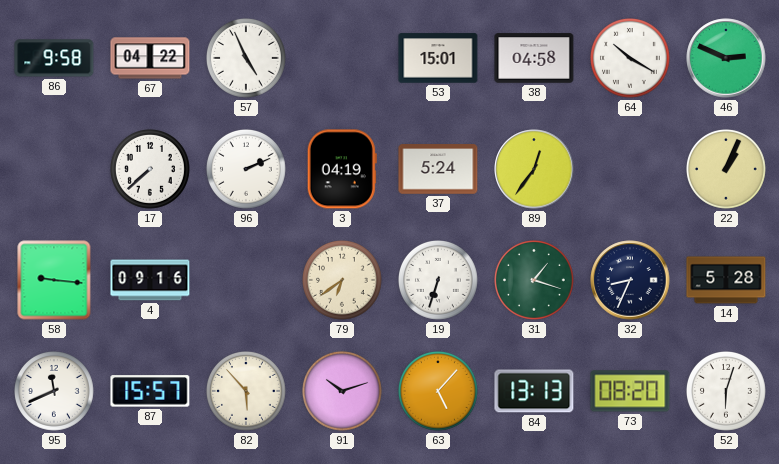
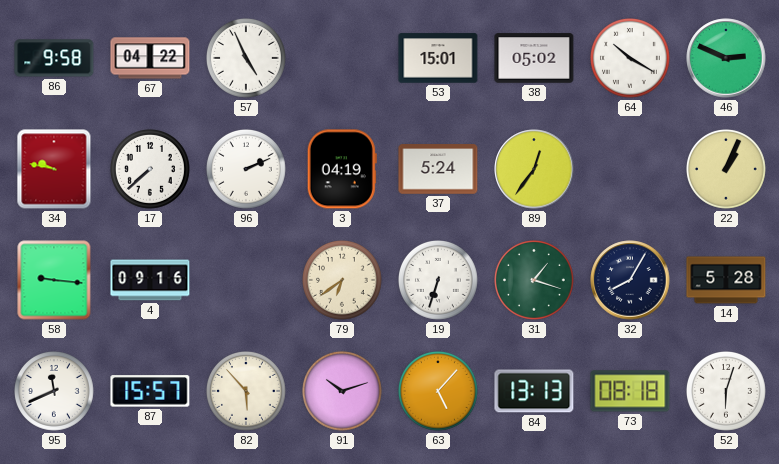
38: 04:58 -> 05:02
34: none -> 9:47
32: 8:34 -> 8:05
73: 08:20 -> 08:18
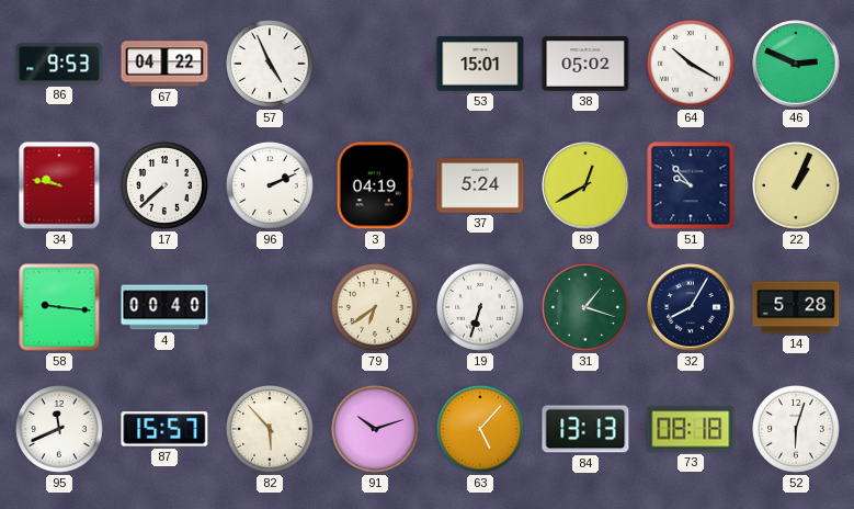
86: 9:58 -> 9:53
89: 12:36 -> 12:40
51: none -> 9:53
4: 09:16 -> 00:40
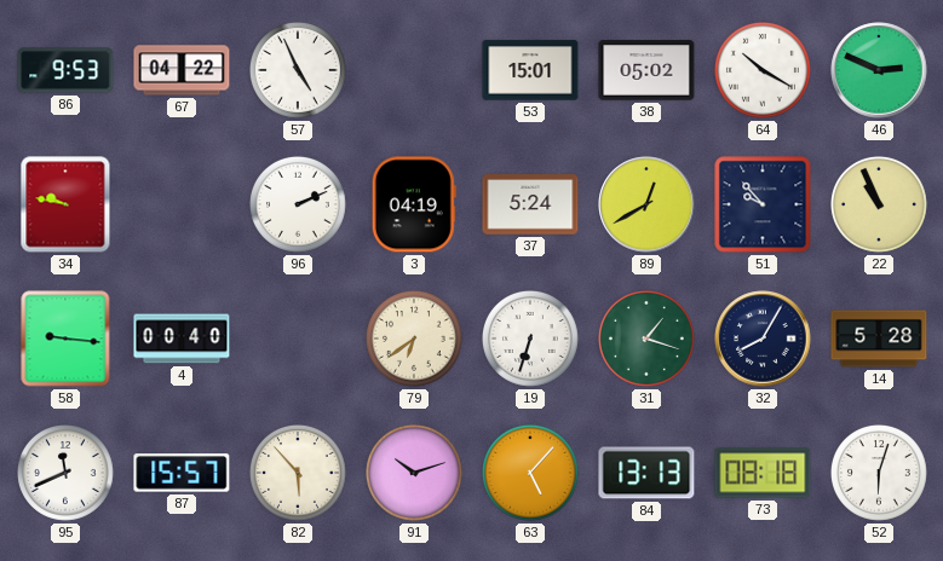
17: 7:38 -> none
22: 1:04 -> 10:56
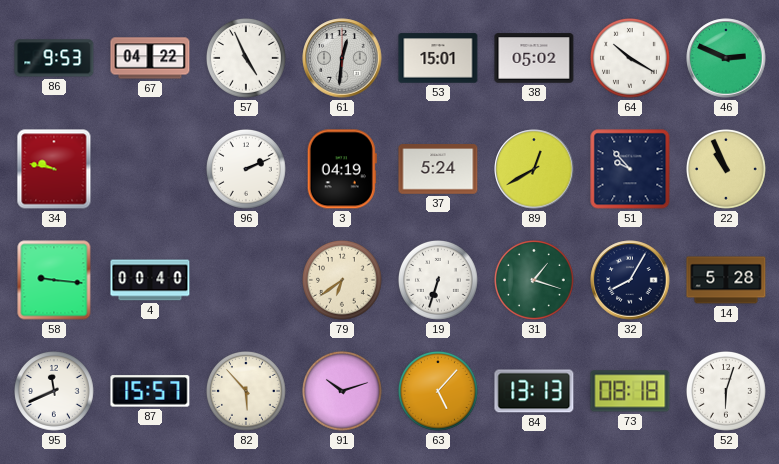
61: none -> 12:31
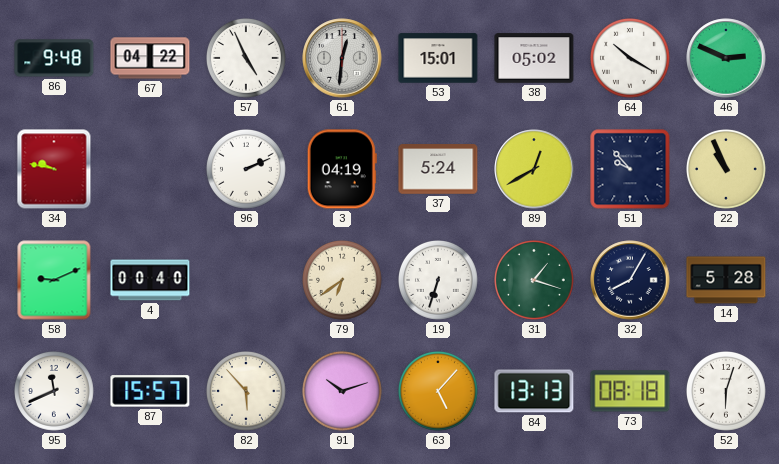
86: 9:53 -> 9:48
58: 9:16 -> 9:11
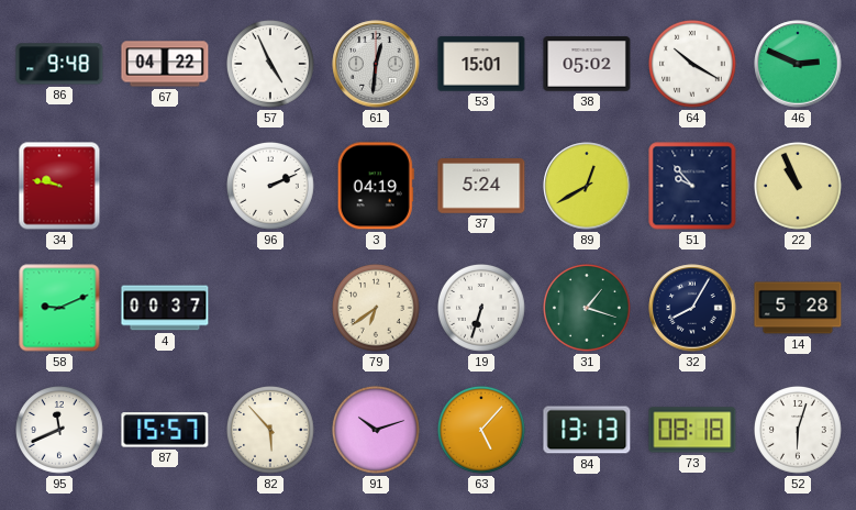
4: 00:40 -> 00:37
